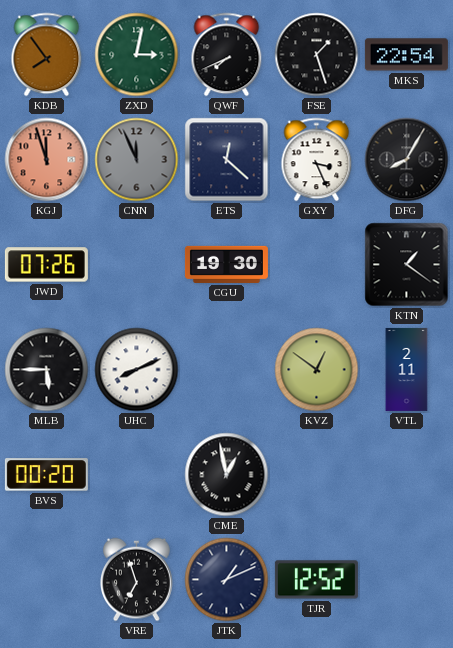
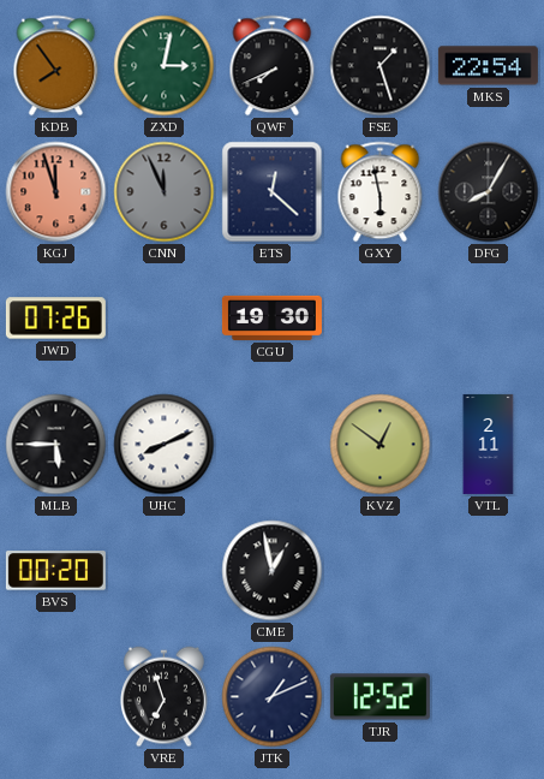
GXY: 3:26 -> 5:58
KTN: 1:21 -> none
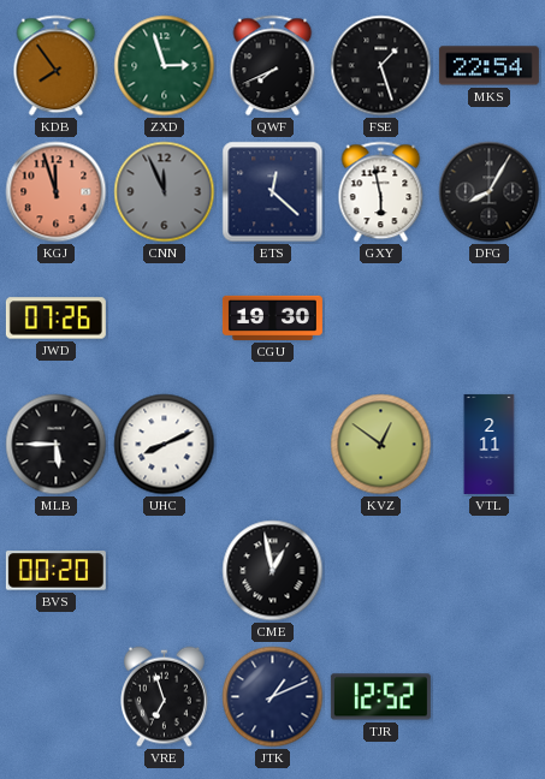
ZXD: 3:02 -> 2:57
